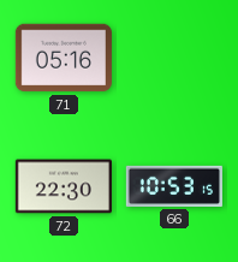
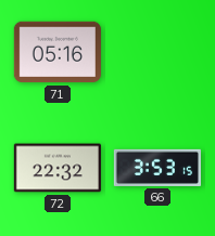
72: 22:30 -> 22:32
66: 10:53 -> 3:53
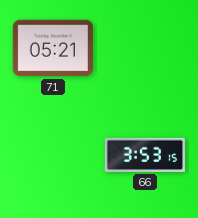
71: 05:16 -> 05:21
72: 22:32 -> none
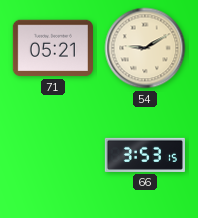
54: none -> 9:10
